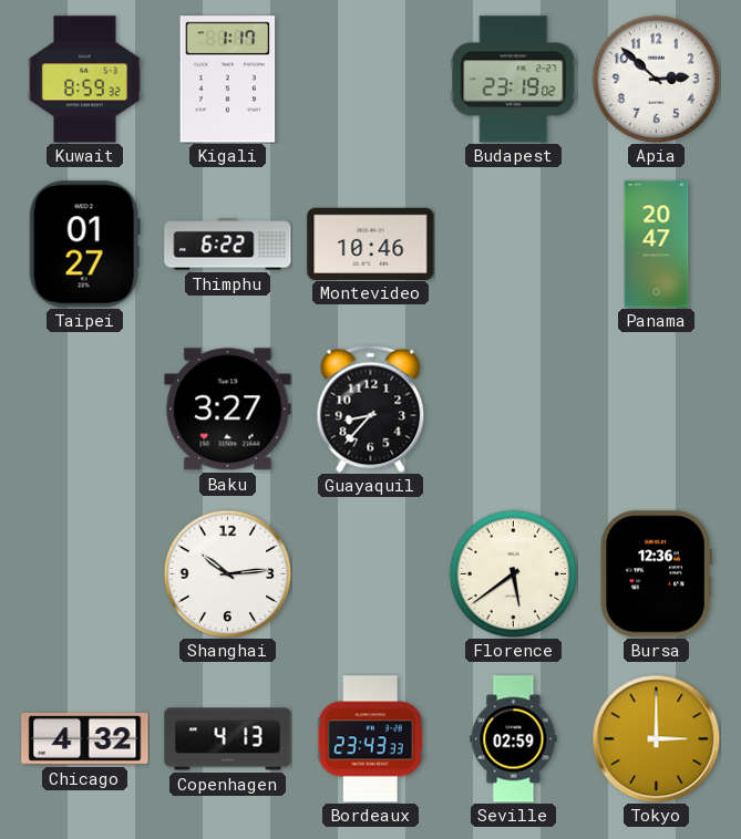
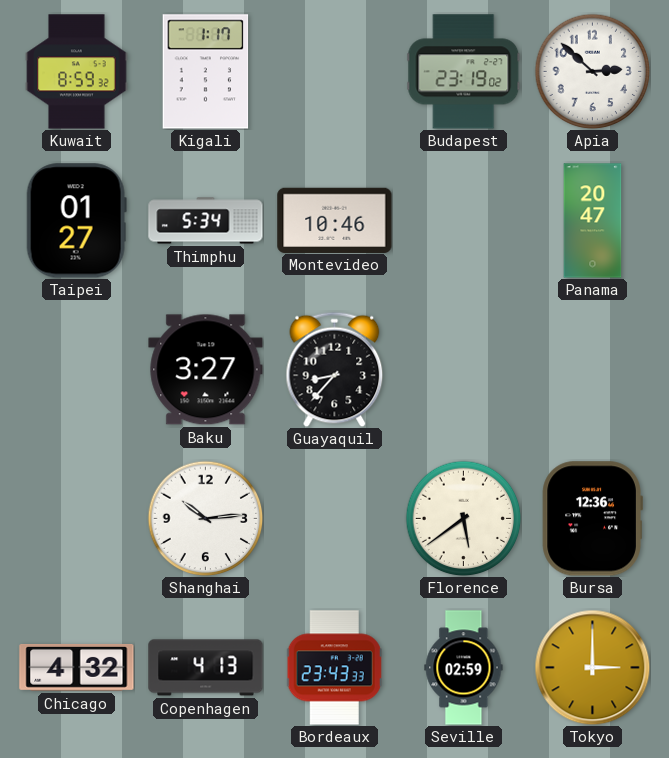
Thimphu: 6:22 -> 5:34
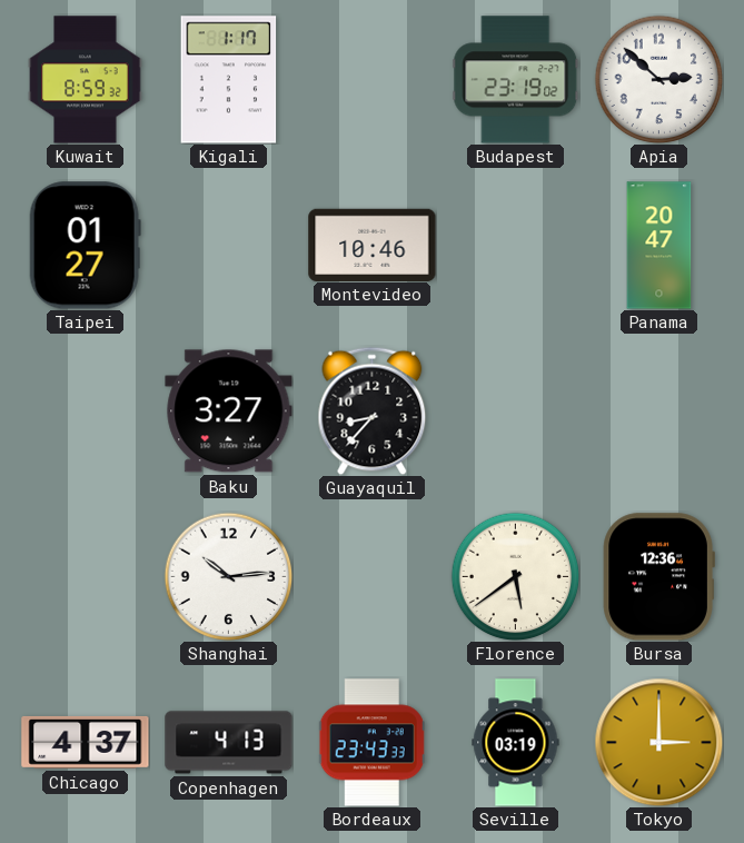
Thimphu: 5:34 -> none
Chicago: 4:32 -> 4:37
Seville: 02:59 -> 03:19
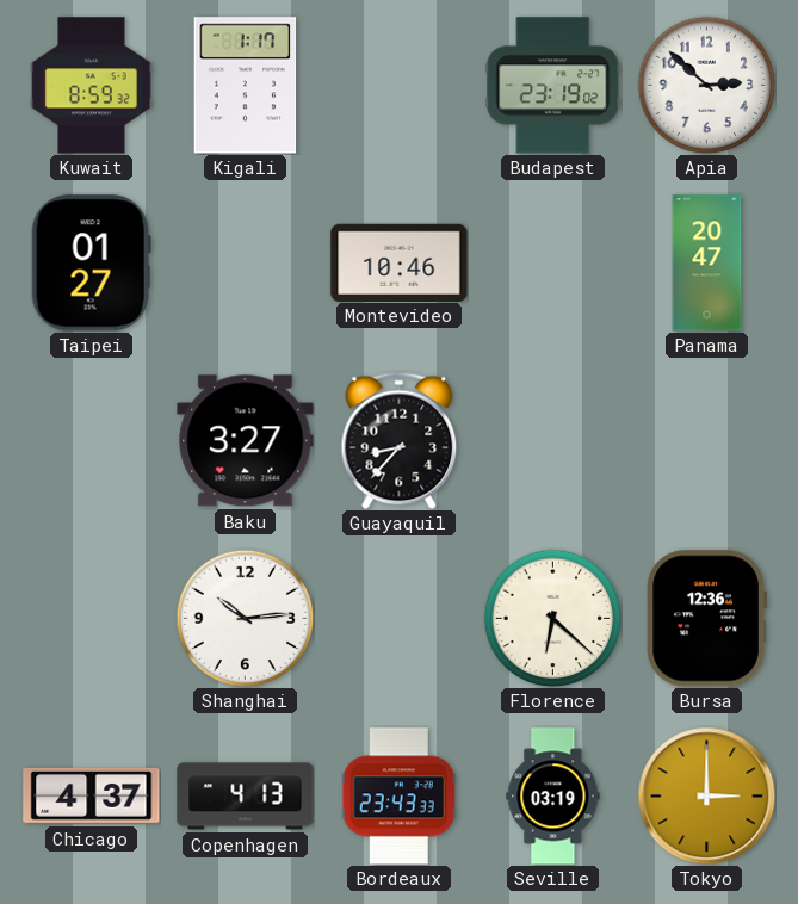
Florence: 5:39 -> 6:22
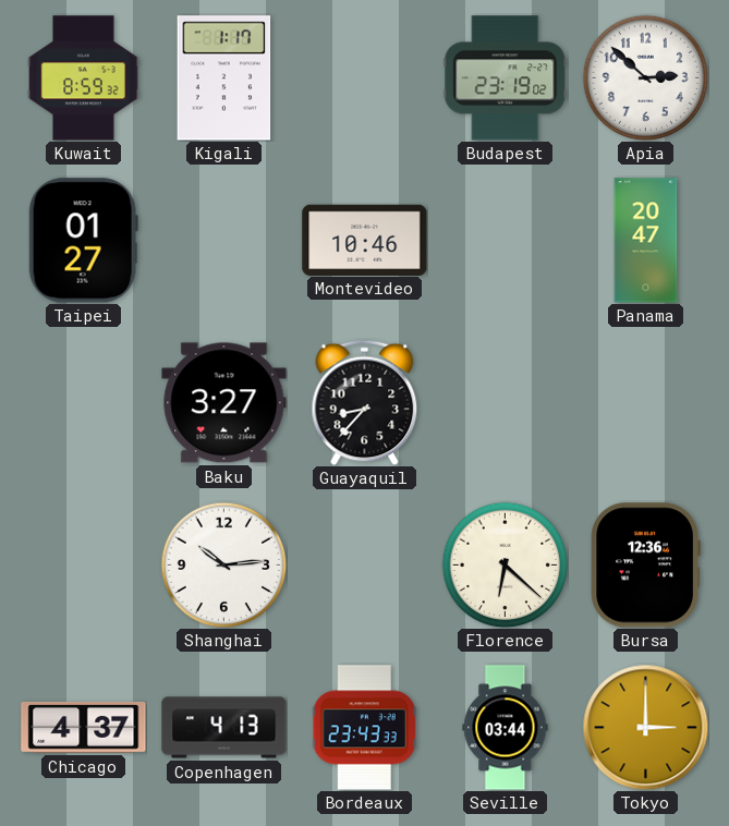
Seville: 03:19 -> 03:44
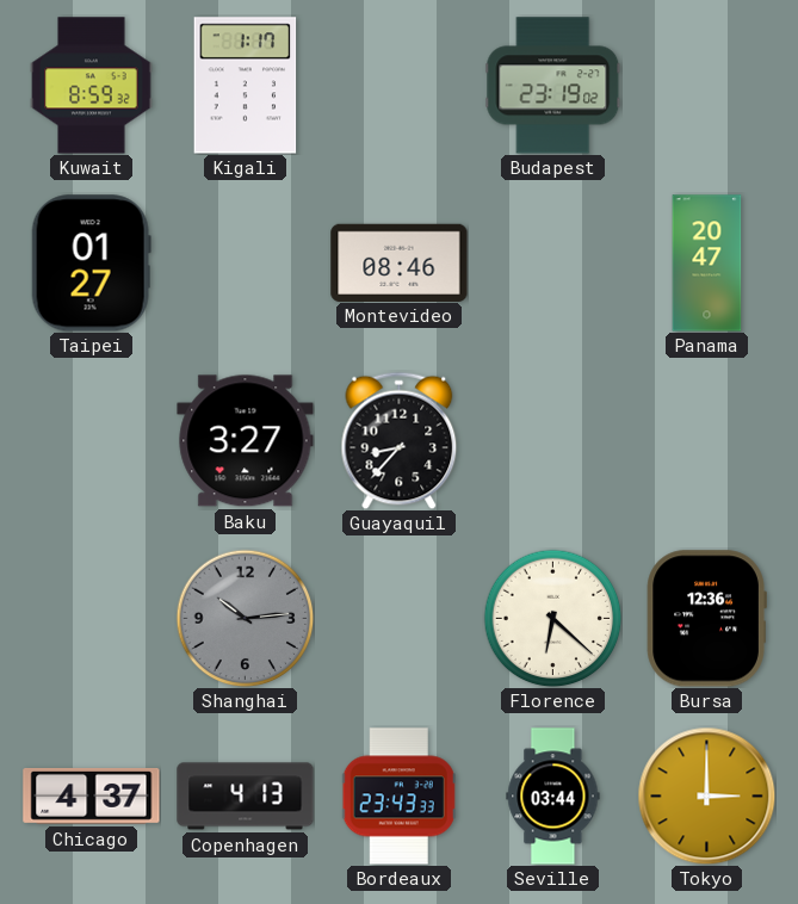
Apia: 2:52 -> none
Montevideo: 10:46 -> 08:46
Shanghai dial: white -> grey
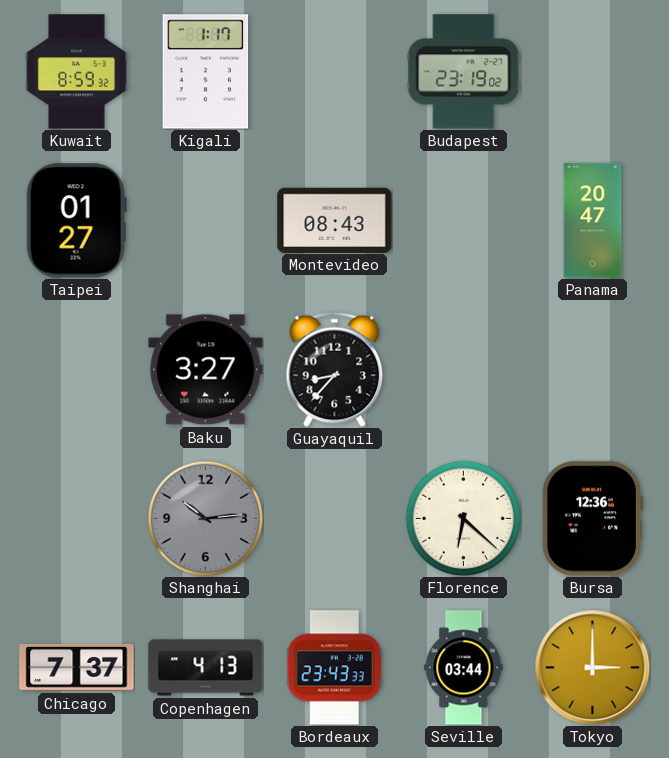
Montevideo: 08:46 -> 08:43
Chicago: 4:37 -> 7:37
